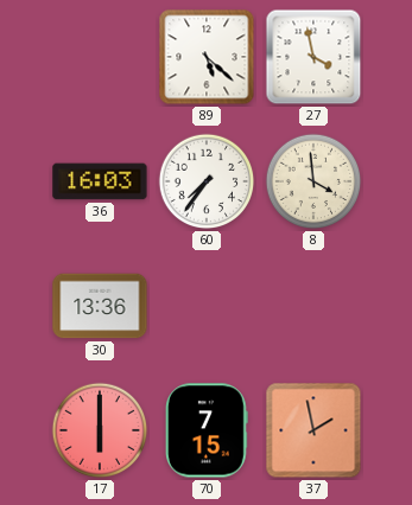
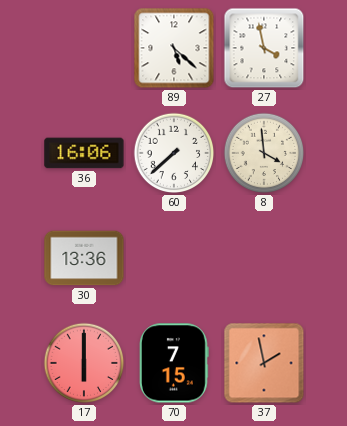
36: 16:03 -> 16:06
60: 7:36 -> 7:38
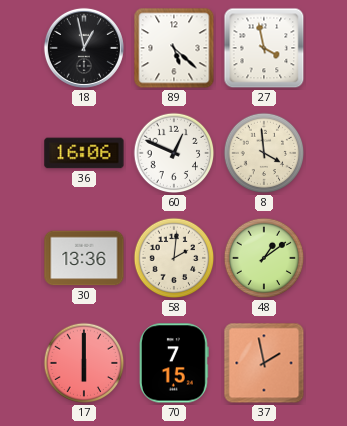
18: none -> 12:58
60: 7:38 -> 12:49
58: none -> 2:01
48: none -> 1:09
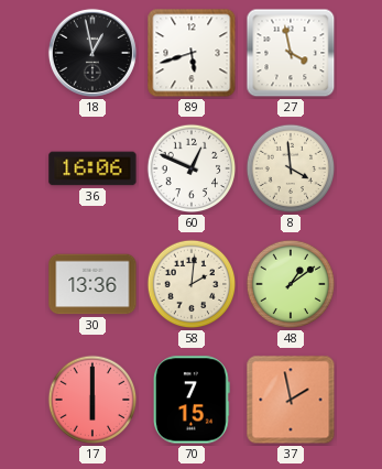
89: 5:22 -> 5:42
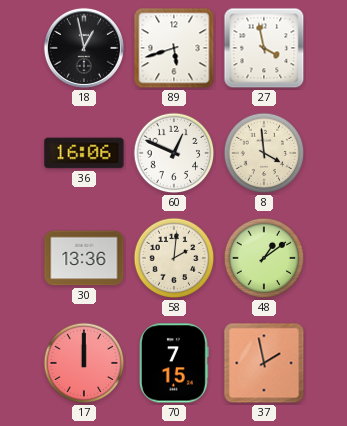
17: 6:00 -> 12:00
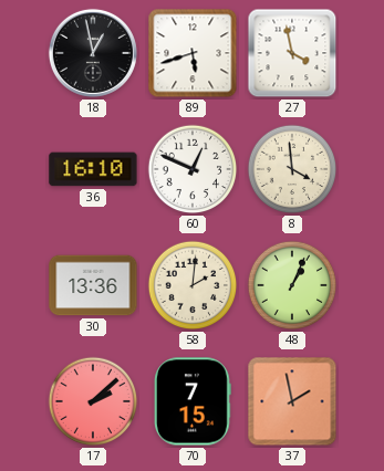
36: 16:06 -> 16:10
48: 1:09 -> 1:04
17: 12:00 -> 2:08
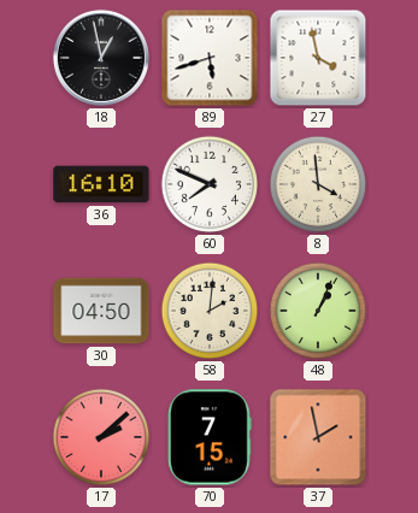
60: 12:49 -> 7:49
30: 13:36 -> 04:50
